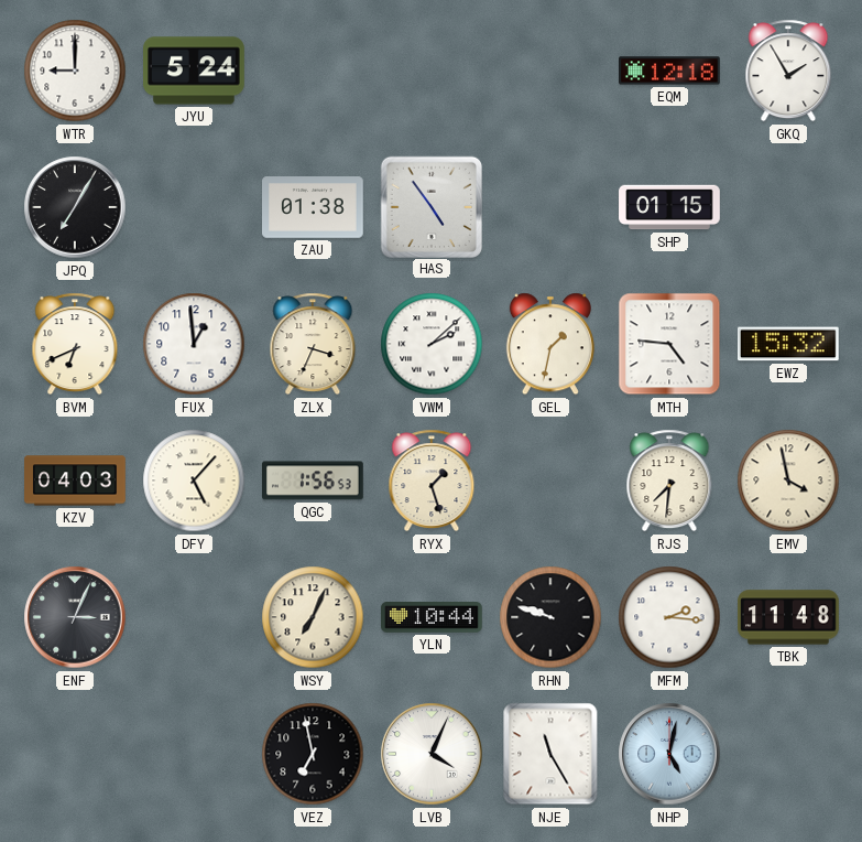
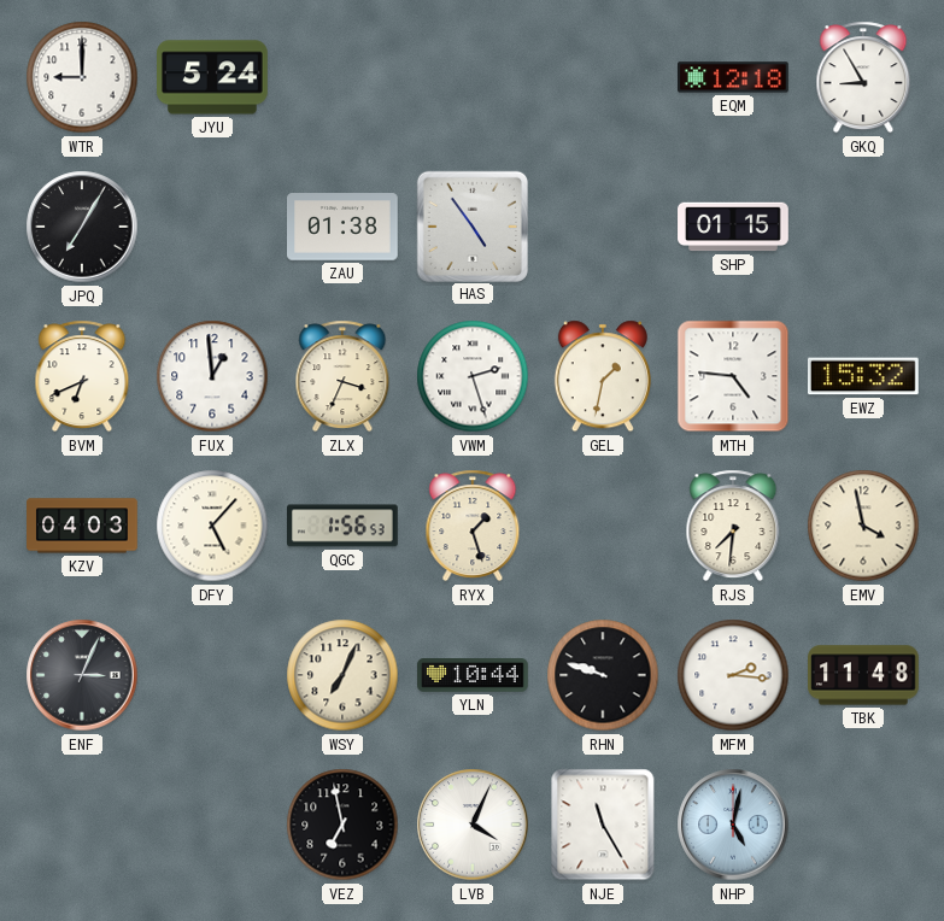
GKQ: 1:55 -> 8:55
VWM: 2:08 -> 2:27
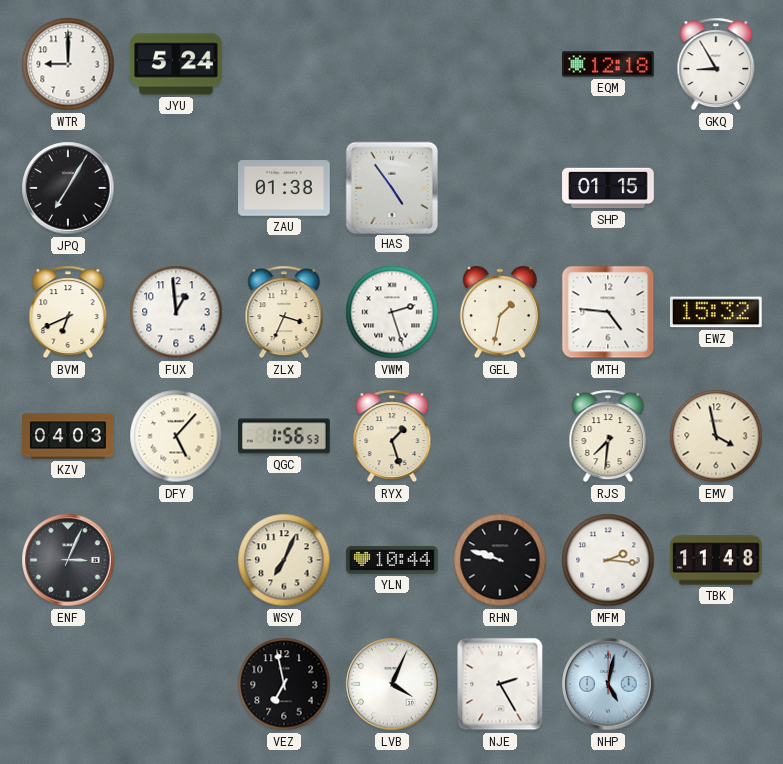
NJE: 11:25 -> 2:25
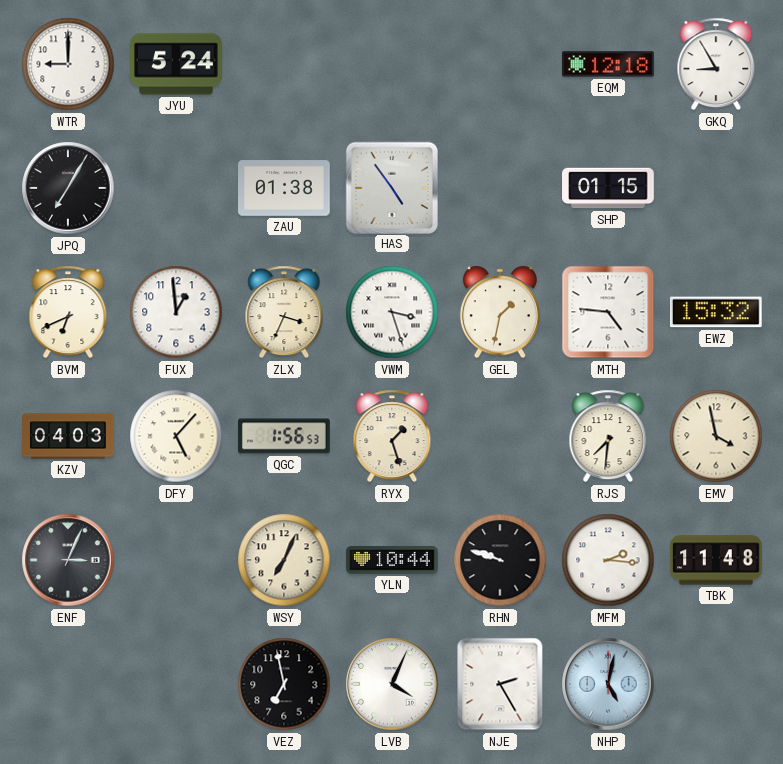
VWM: 2:27 -> 3:27
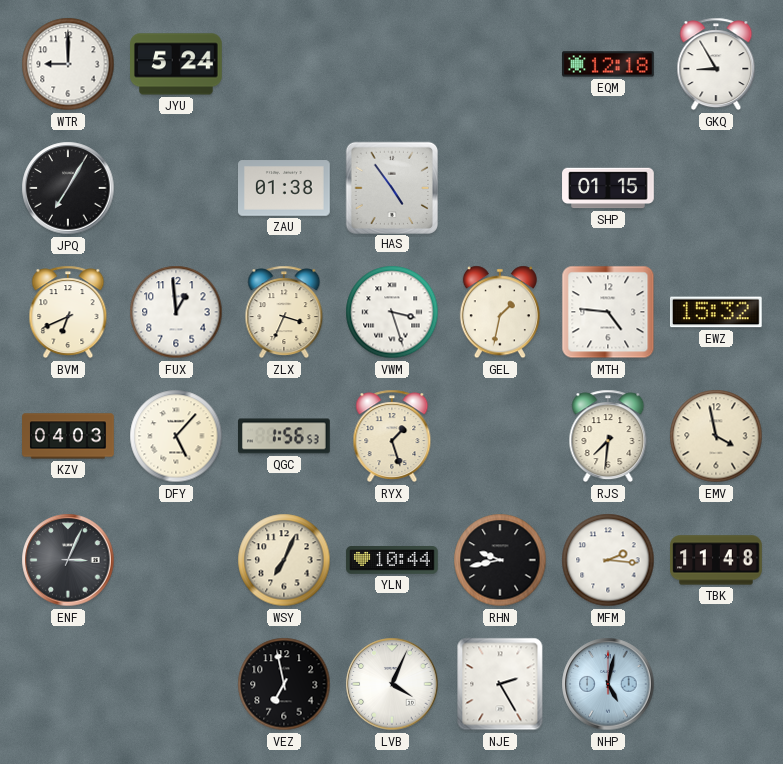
RHN: 9:48 -> 9:43
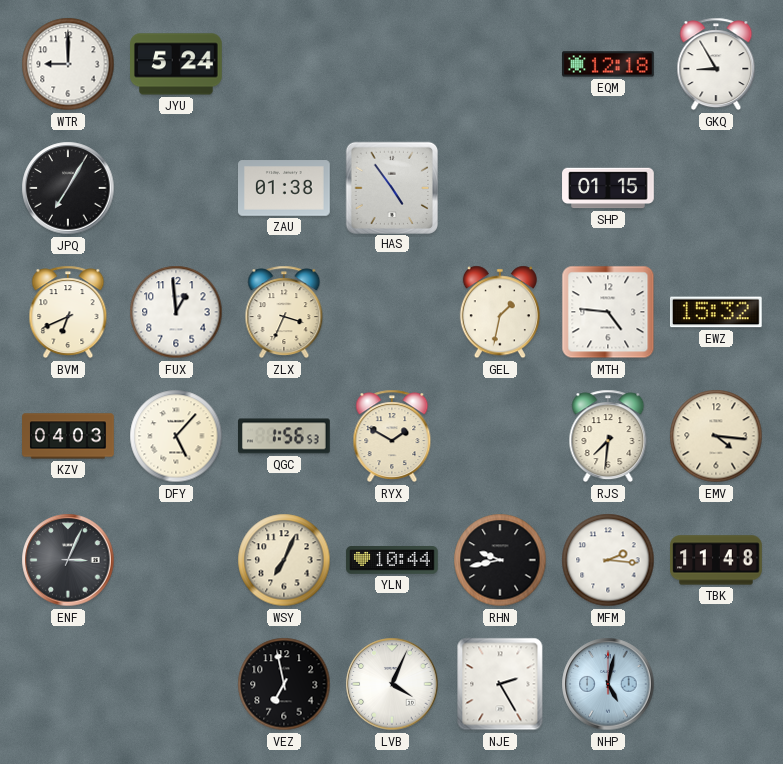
VWM: 3:27 -> none
RYX: 1:27 -> 1:50
EMV: 3:58 -> 4:16
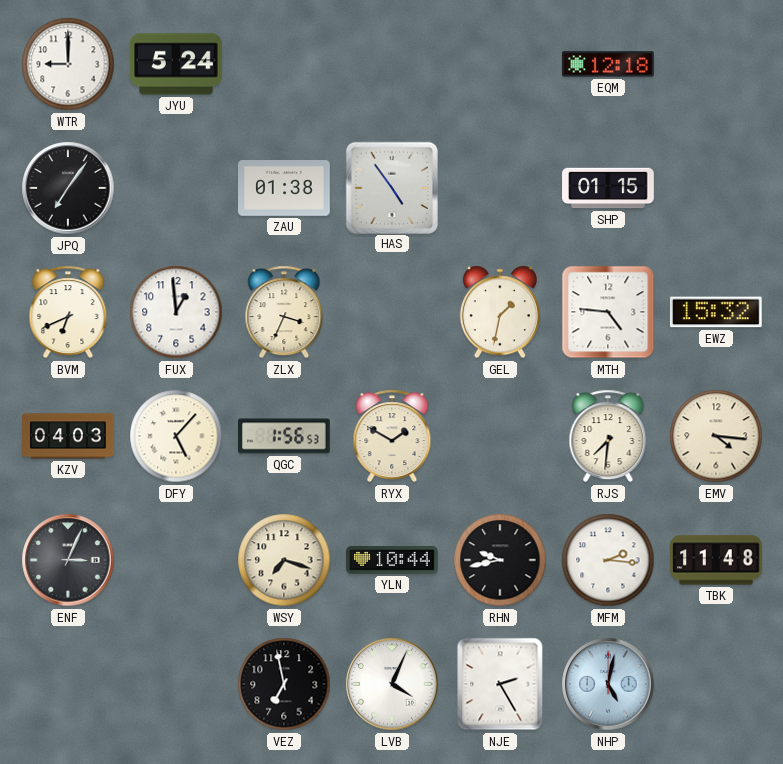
GKQ: 8:55 -> none
JPQ: 7:05 -> 7:06
WSY: 7:04 -> 7:18
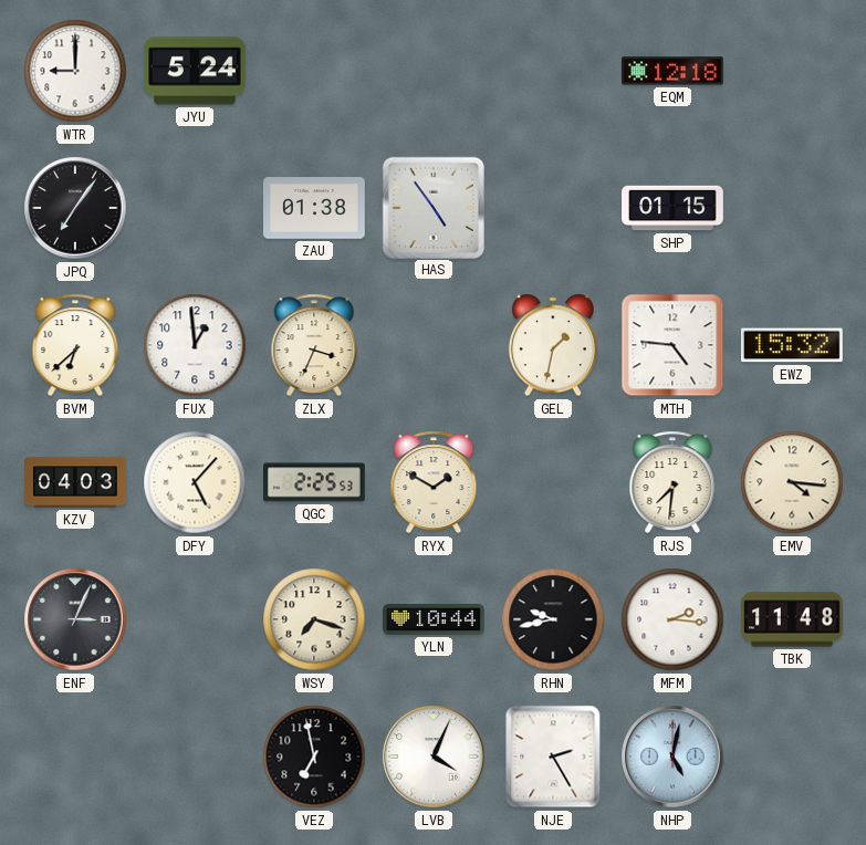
BVM: 6:41 -> 6:38
QGC: 1:56 -> 2:25
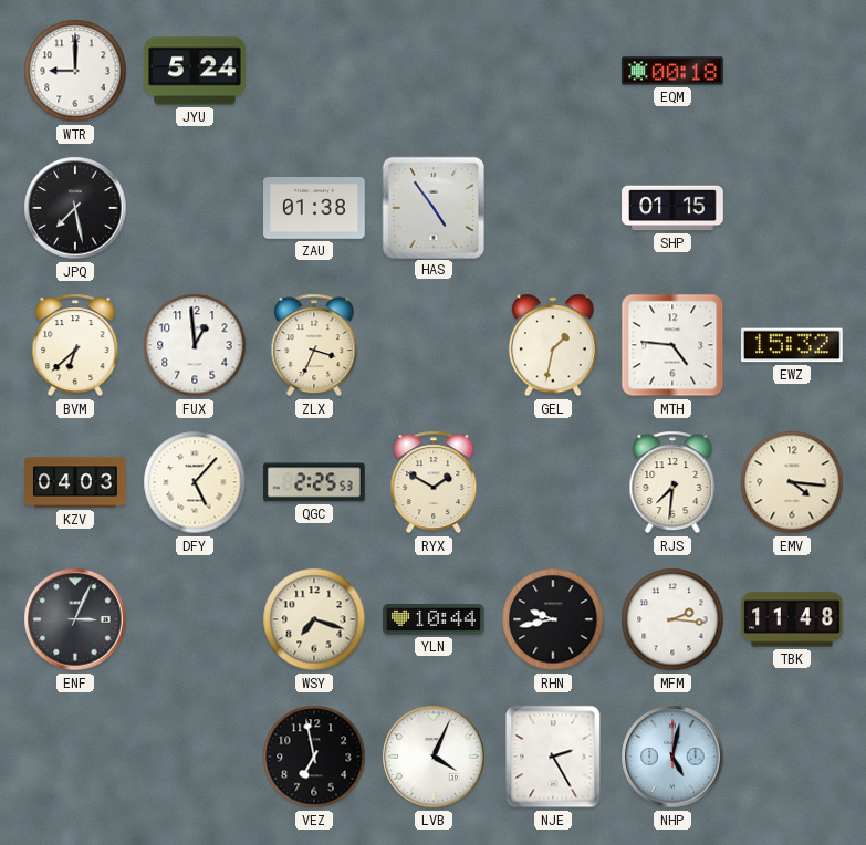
EQM: 12:18 -> 00:18
JPQ: 7:06 -> 7:28
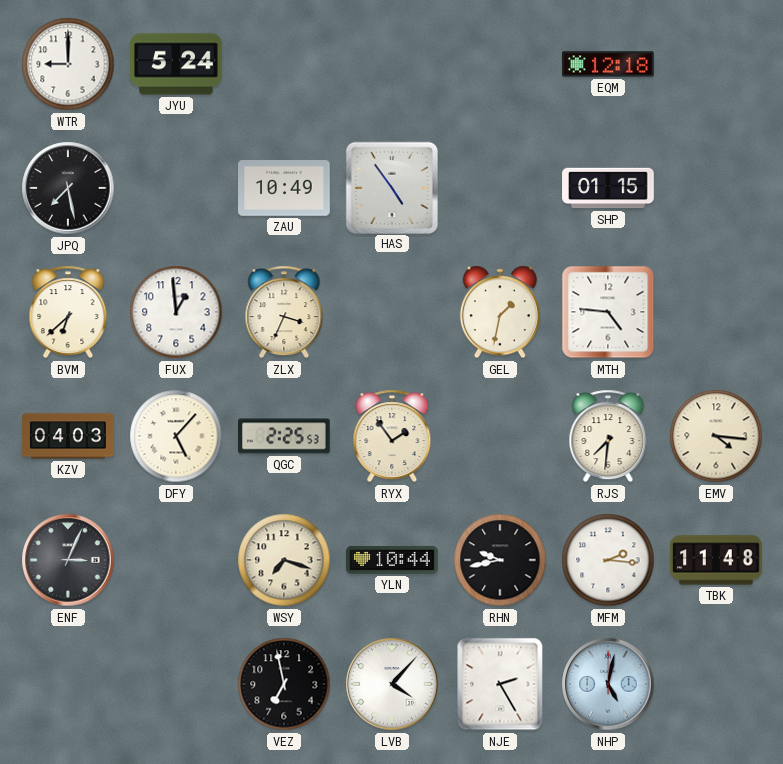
EQM: 00:18 -> 12:18
ZAU: 01:38 -> 10:49
EWZ: 15:32 -> none
RYX: 1:50 -> 1:54
LVB: 4:04 -> 4:07
